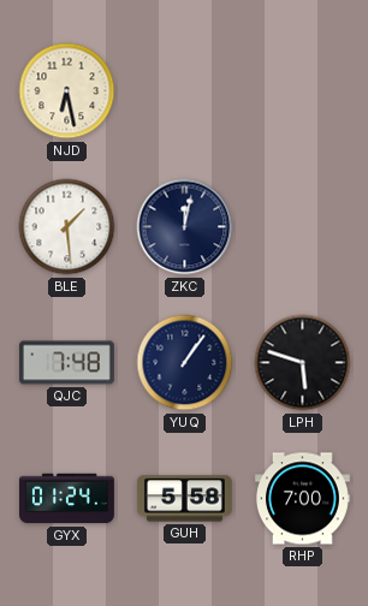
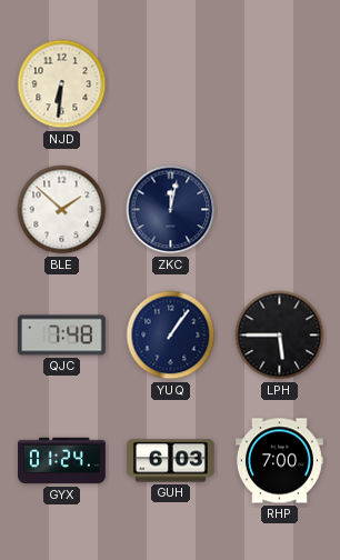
NJD: 6:28 -> 6:31
BLE: 1:29 -> 1:52
LPH: 5:48 -> 5:45
GUH: 5:58 -> 6:03
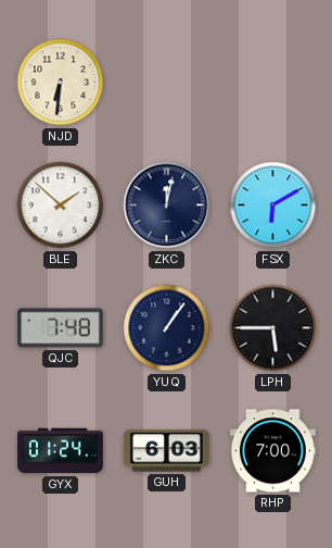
FSX: none -> 6:10
